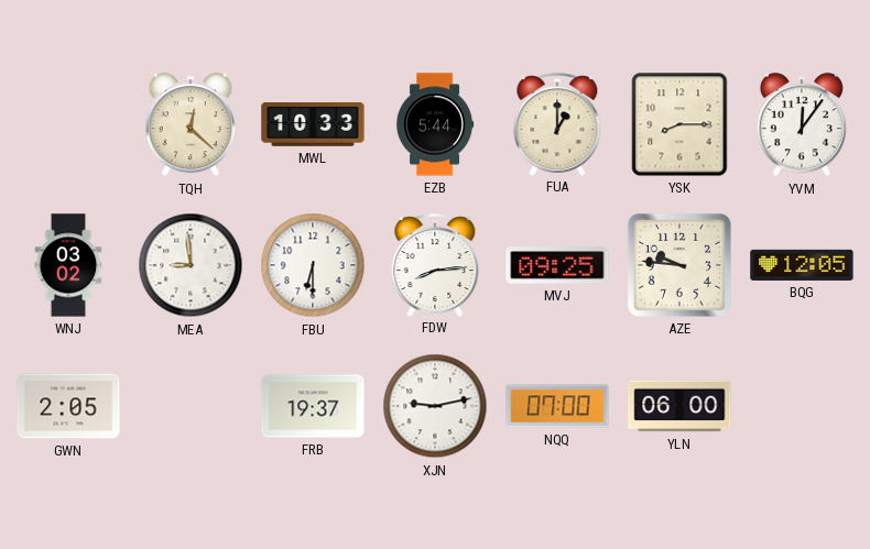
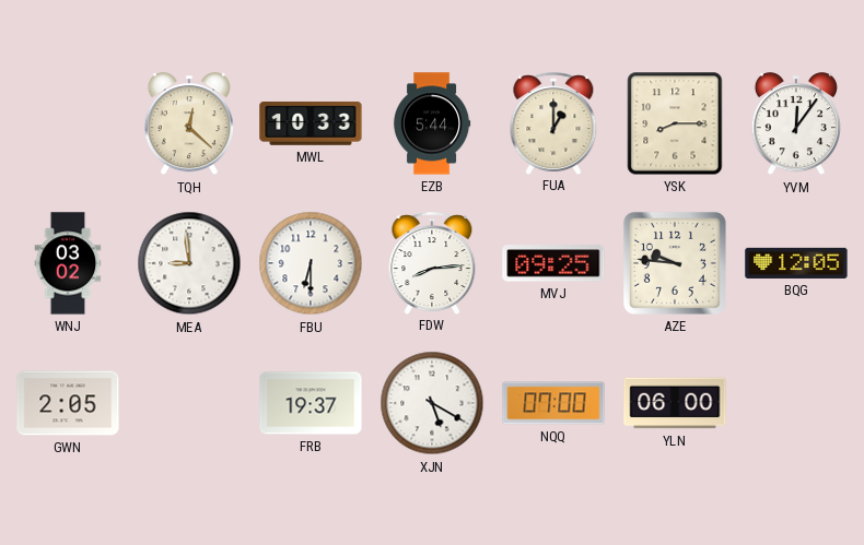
XJN: 9:13 -> 5:20
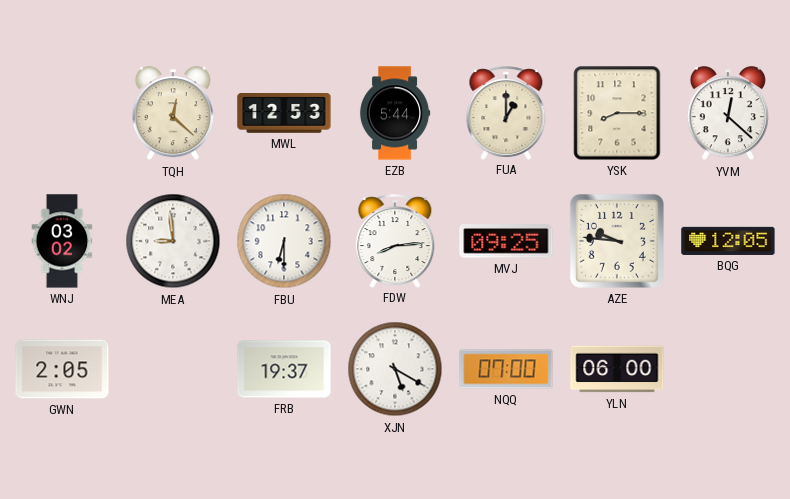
MWL: 10:33 -> 12:53
YVM: 12:06 -> 12:22
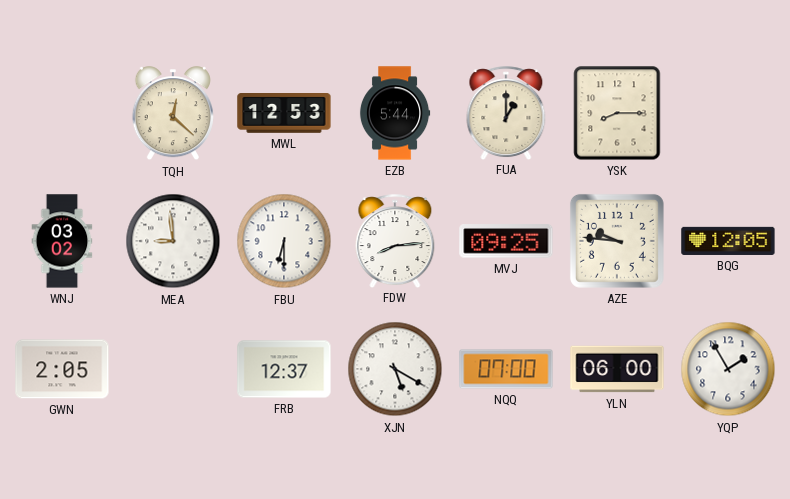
YVM: 12:22 -> none
FRB: 19:37 -> 12:37
YQP: none -> 1:55
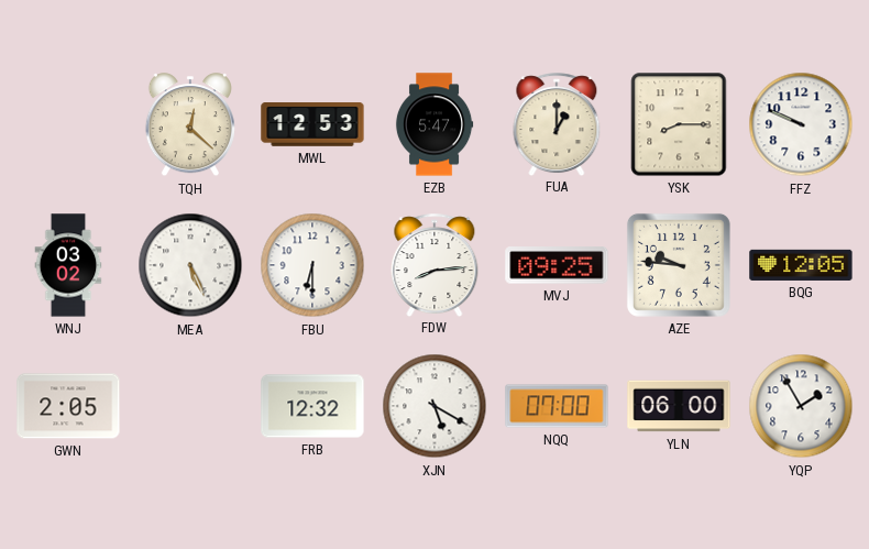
EZB: 5:44 -> 5:47
FFZ: none -> 9:49
MEA: 8:59 -> 5:26
FRB: 12:37 -> 12:32
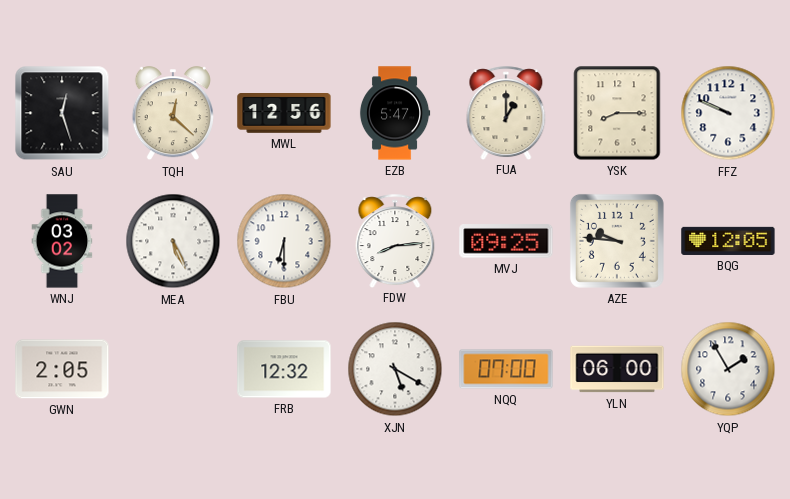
SAU: none -> 12:27
MWL: 12:53 -> 12:56
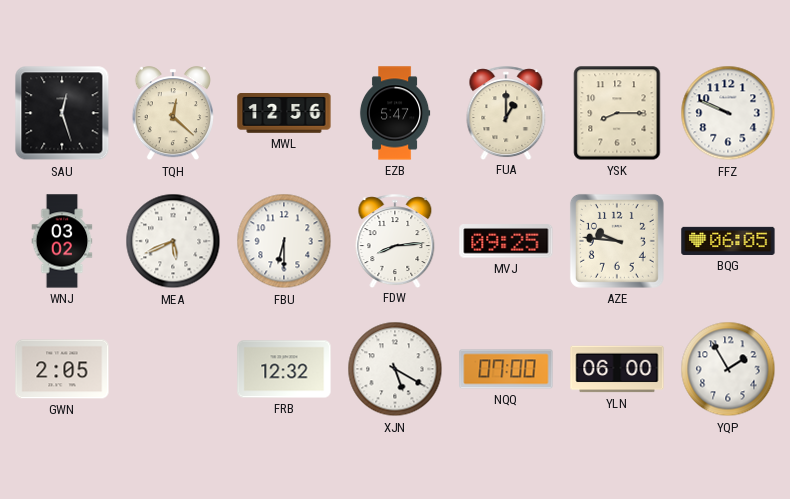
MEA: 5:26 -> 5:41
BQG: 12:05 -> 06:05
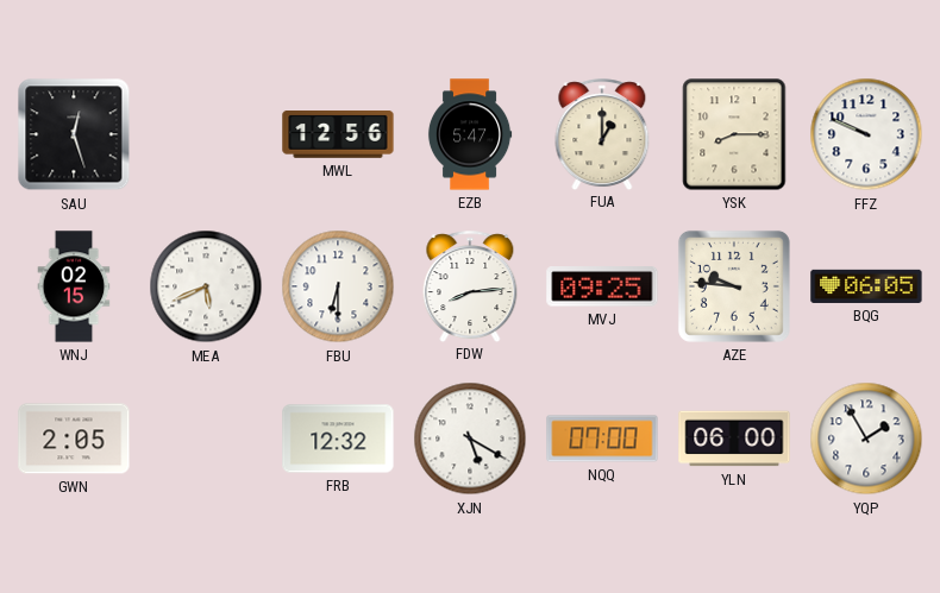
TQH: 12:22 -> none
WNJ: 03:02 -> 02:15
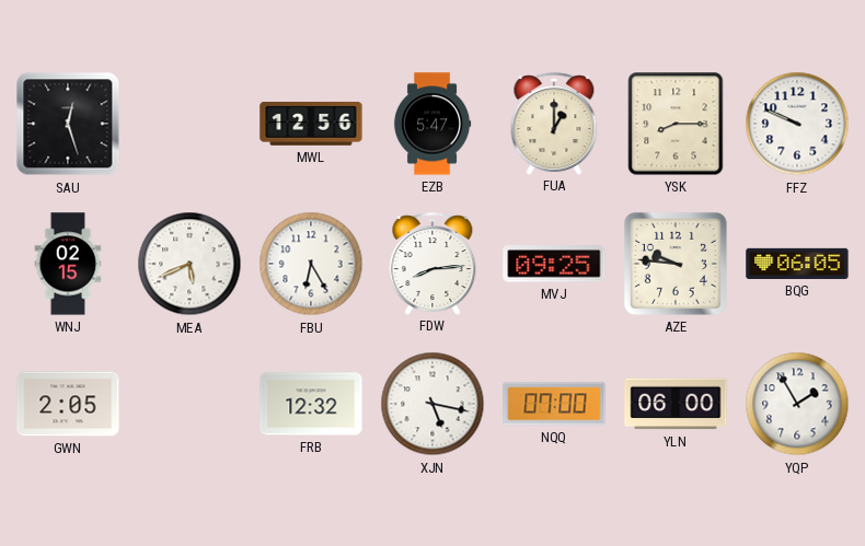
FBU: 6:30 -> 6:25
XJN: 5:20 -> 5:17
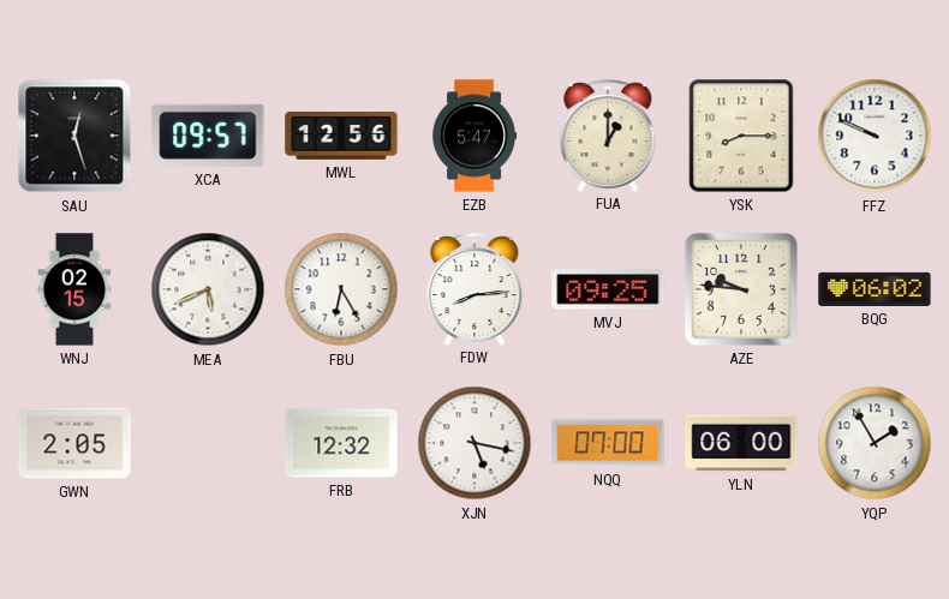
XCA: none -> 09:57
BQG: 06:05 -> 06:02
